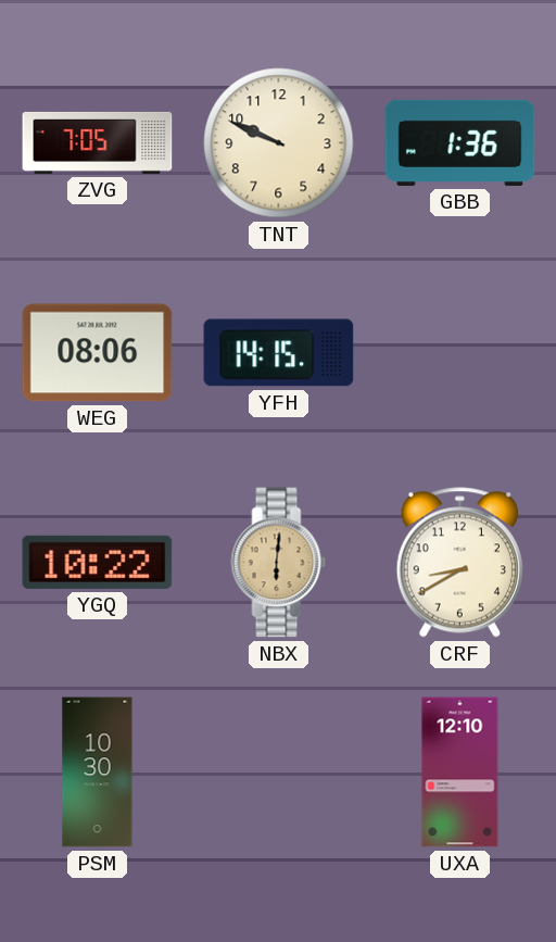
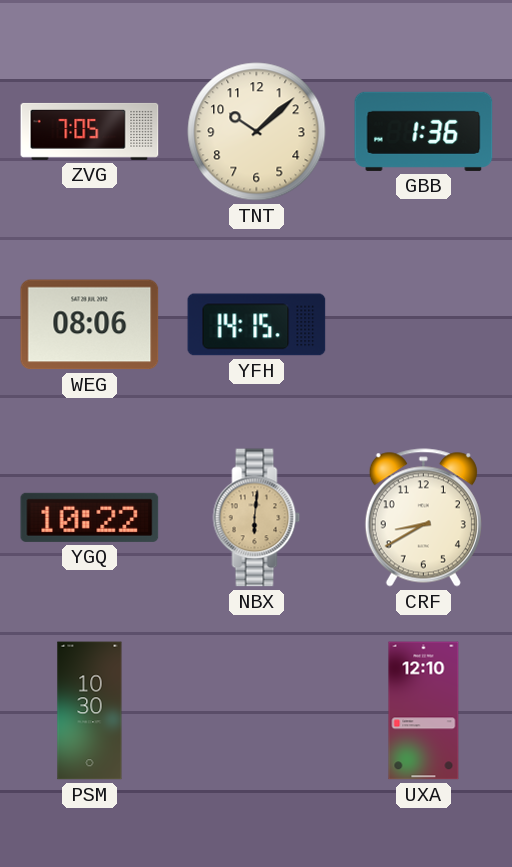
TNT: 9:49 -> 10:08
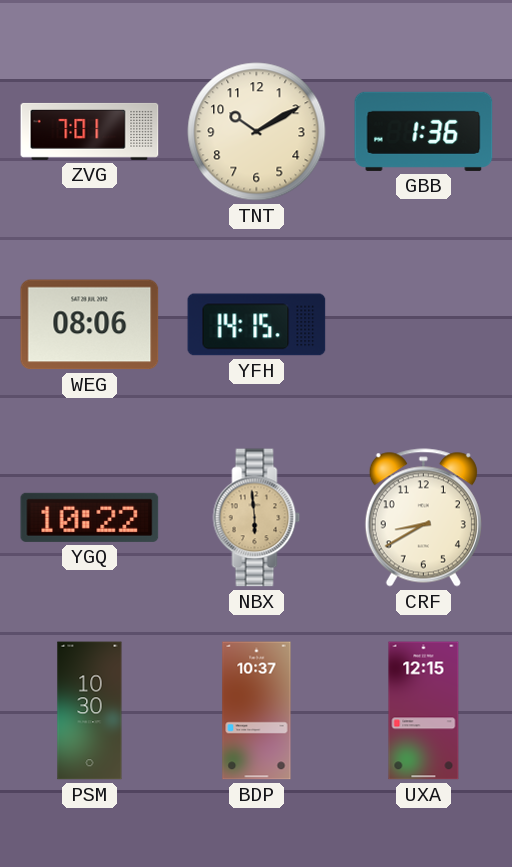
ZVG: 7:05 -> 7:01
TNT: 10:08 -> 10:10
NBX: 6:01 -> 5:59
BDP: none -> 10:37
UXA: 12:10 -> 12:15
